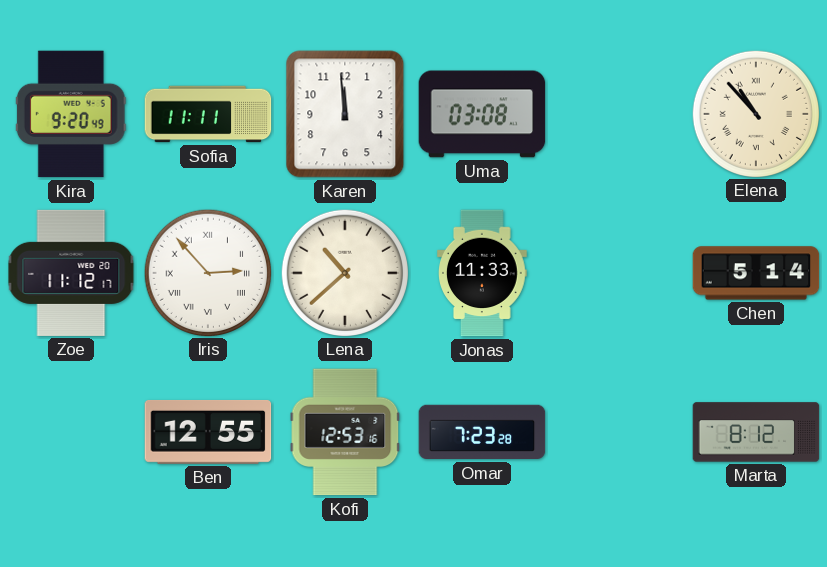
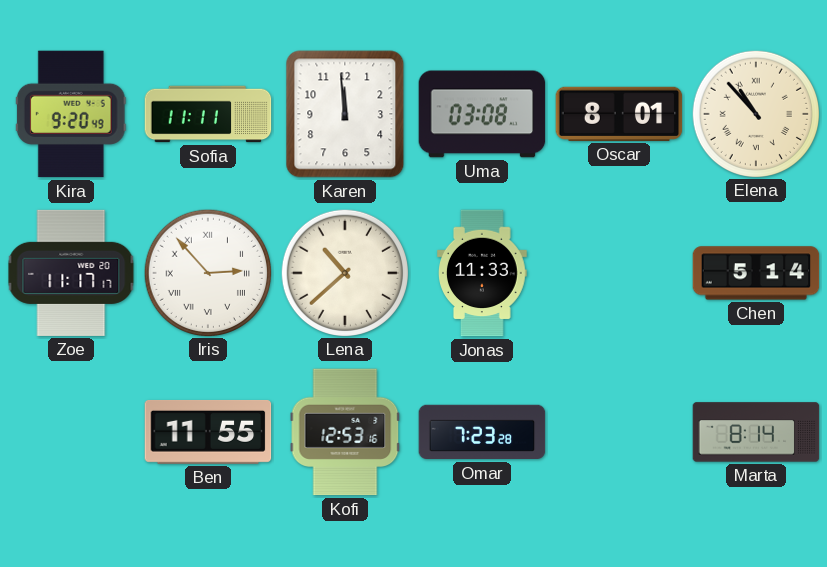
Oscar: none -> 8:01
Zoe: 11:12 -> 11:17
Ben: 12:55 -> 11:55
Marta: 8:12 -> 8:14
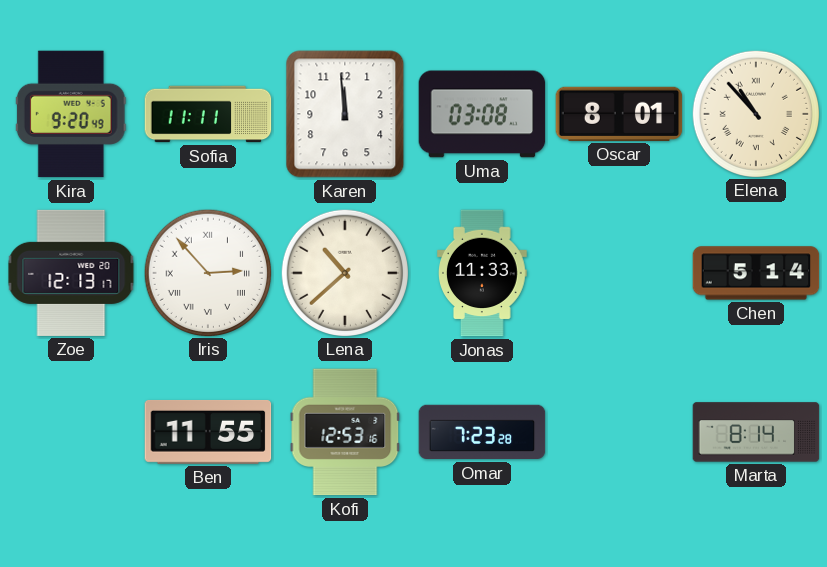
Zoe: 11:17 -> 12:13
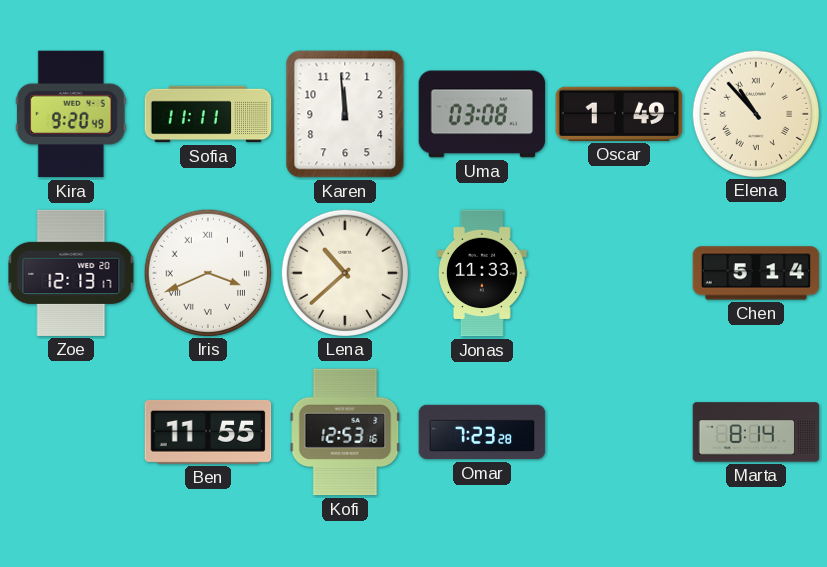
Oscar: 8:01 -> 1:49
Iris: 2:53 -> 3:41
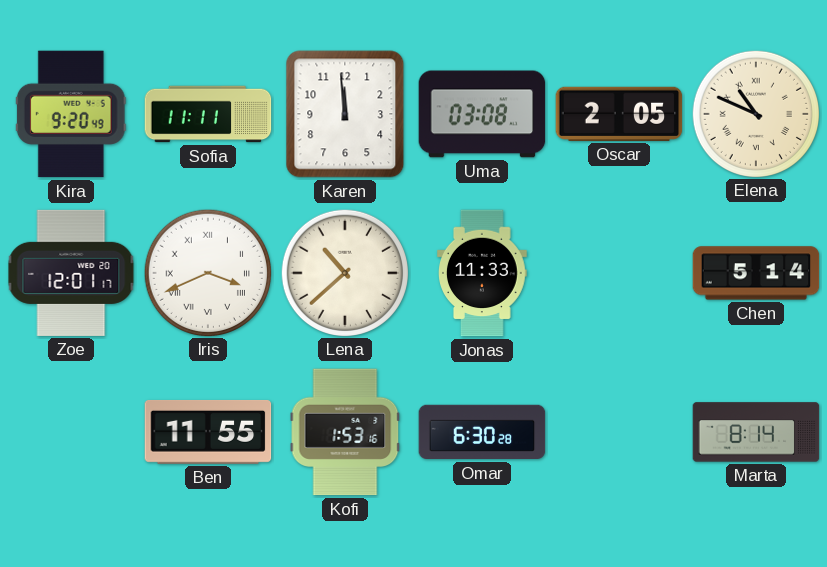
Oscar: 1:49 -> 2:05
Elena: 10:53 -> 10:49
Zoe: 12:13 -> 12:01
Kofi: 12:53 -> 1:53
Omar: 7:23 -> 6:30
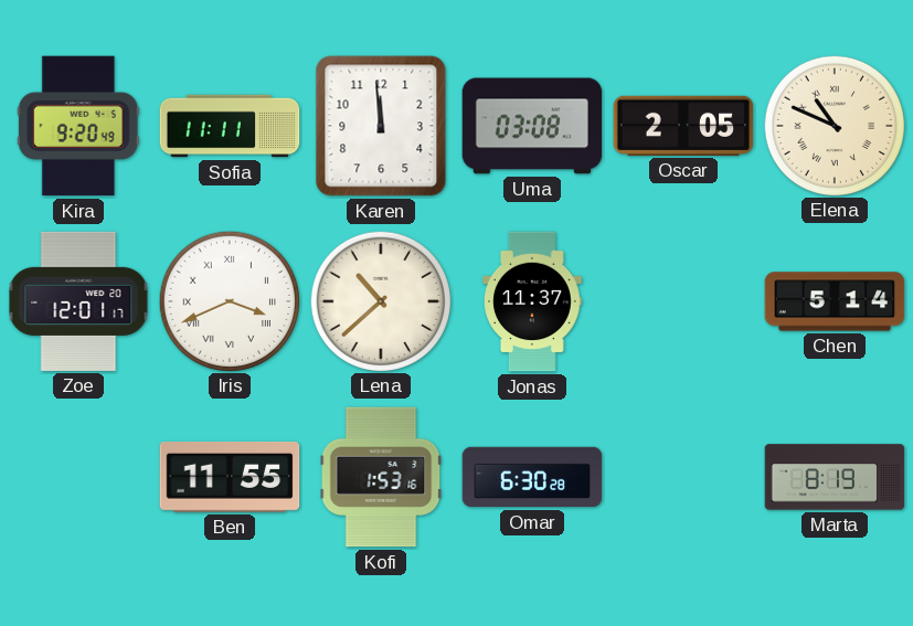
Jonas: 11:33 -> 11:37
Marta: 8:14 -> 8:19
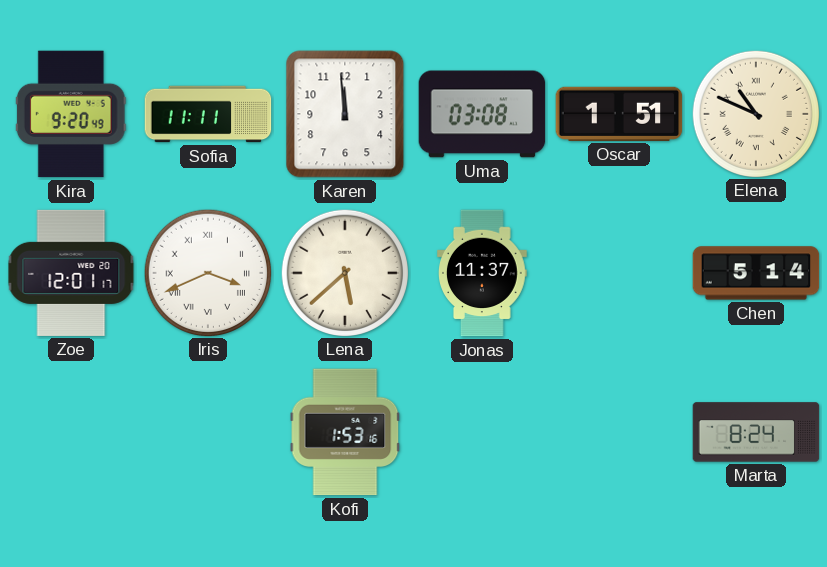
Oscar: 2:05 -> 1:51
Lena: 10:38 -> 5:38
Ben: 11:55 -> none
Omar: 6:30 -> none
Marta: 8:19 -> 8:24
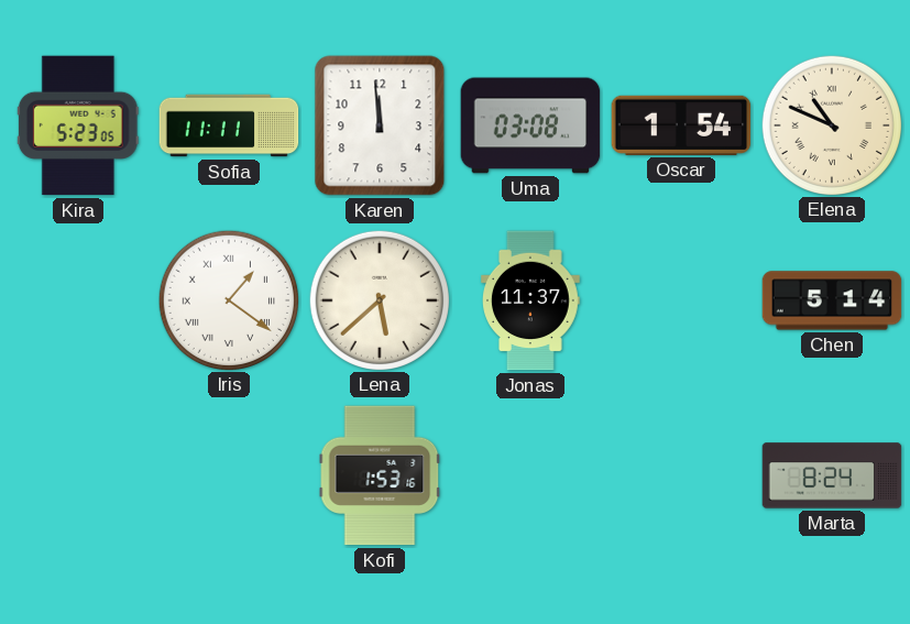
Kira: 9:20 -> 5:23
Oscar: 1:51 -> 1:54
Zoe: 12:01 -> none
Iris: 3:41 -> 1:21
